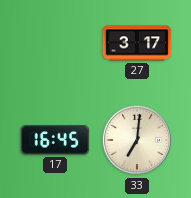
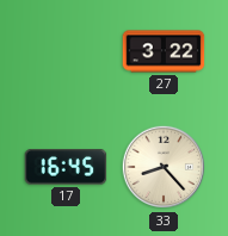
27: 3:17 -> 3:22
33: 7:01 -> 8:23
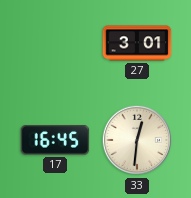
27: 3:22 -> 3:01
33: 8:23 -> 12:31
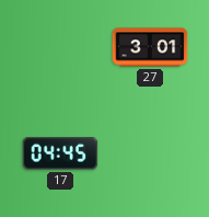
17: 16:45 -> 04:45
33: 12:31 -> none
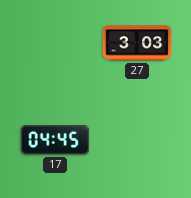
27: 3:01 -> 3:03
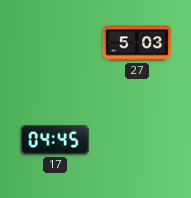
27: 3:03 -> 5:03
